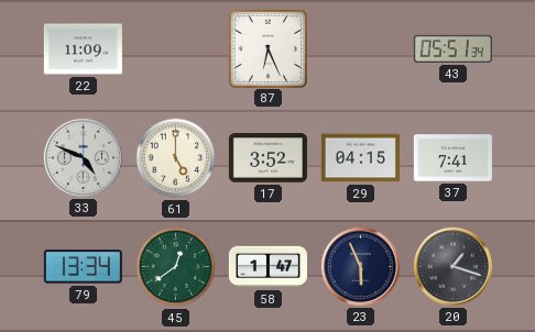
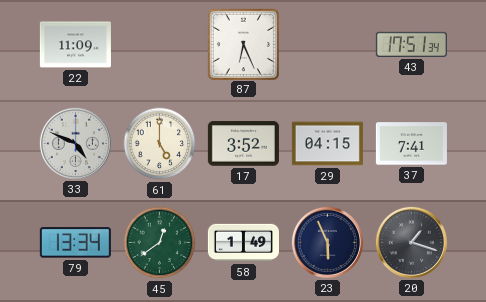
43: 05:51 -> 17:51
58: 1:47 -> 1:49
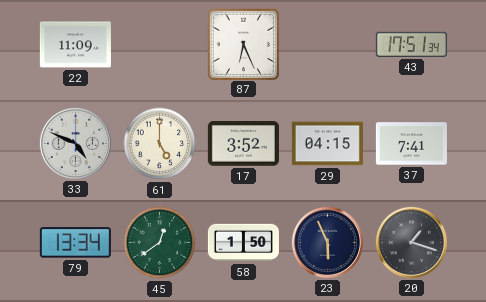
58: 1:49 -> 1:50
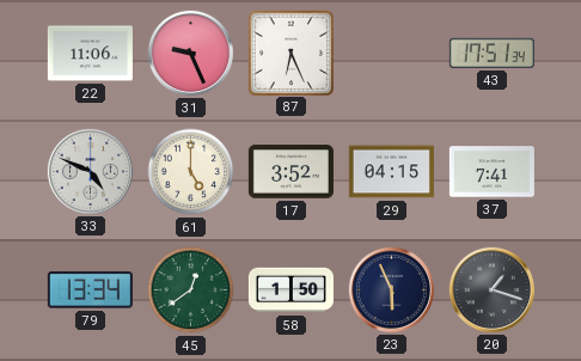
22: 11:09 -> 11:06
31: none -> 9:26
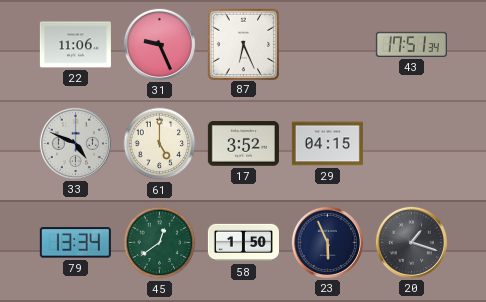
37: 7:41 -> none
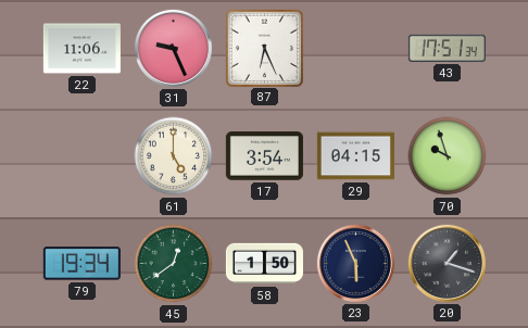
33: 4:49 -> none
17: 3:52 -> 3:54
70: none -> 9:57
79: 13:34 -> 19:34
